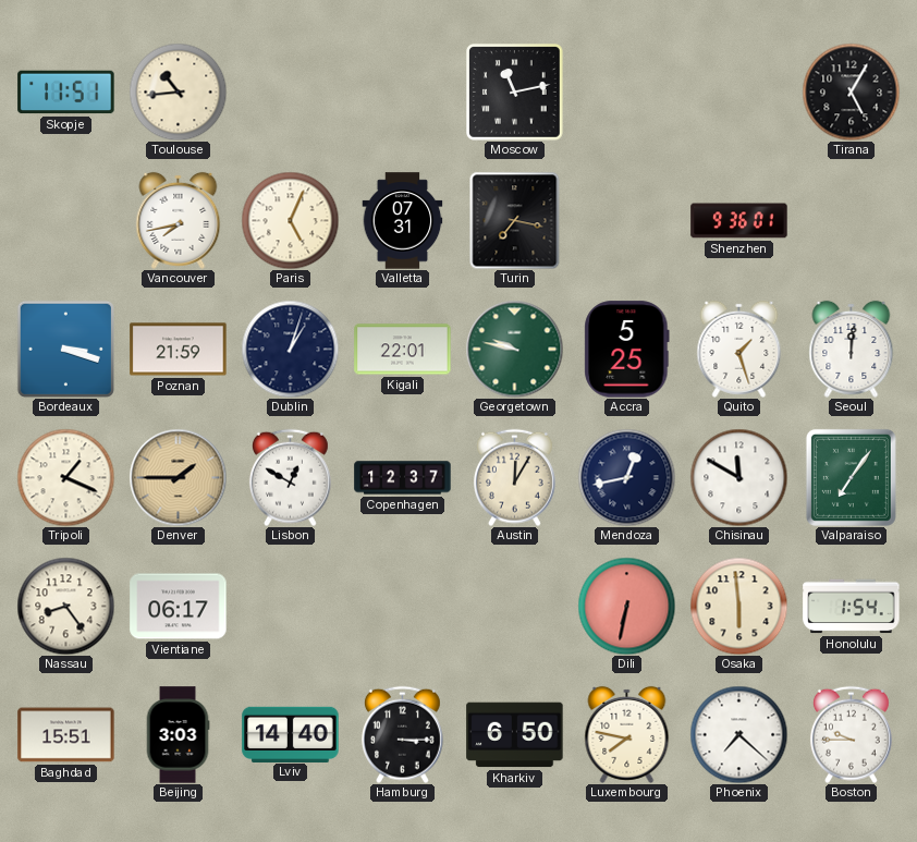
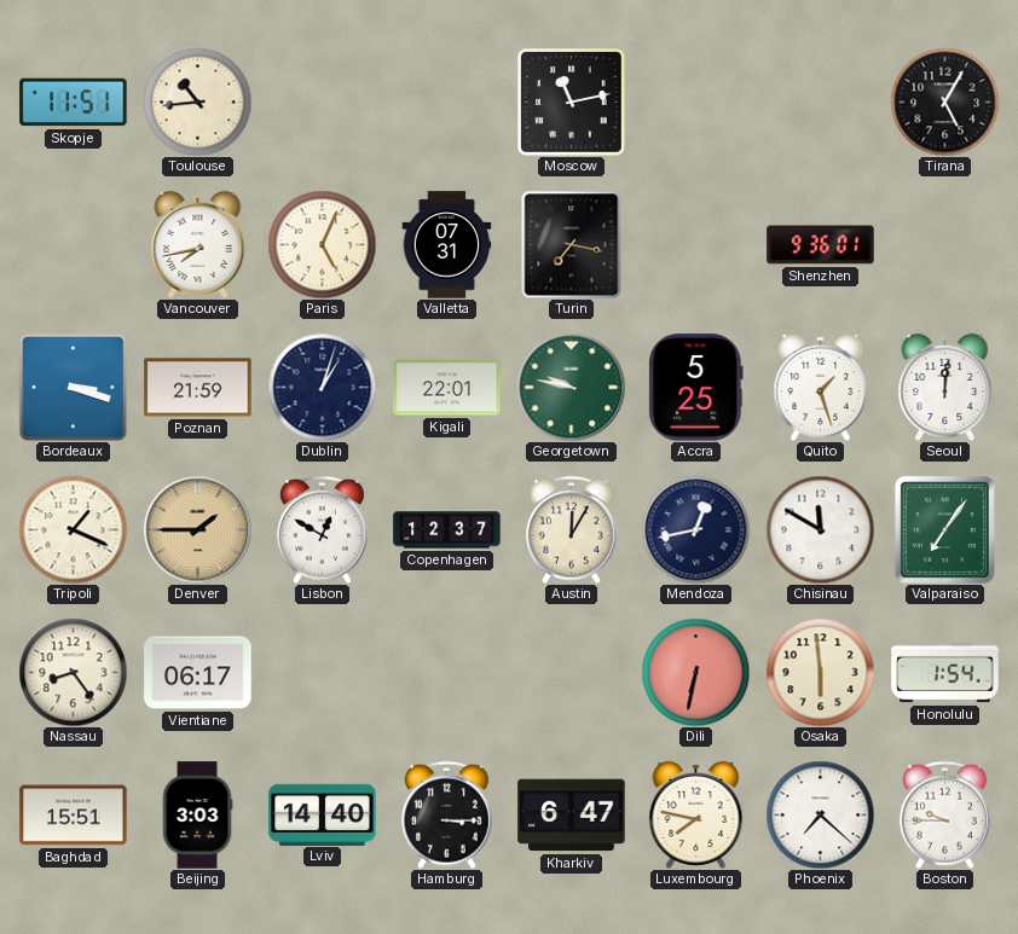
Kharkiv: 6:50 -> 6:47
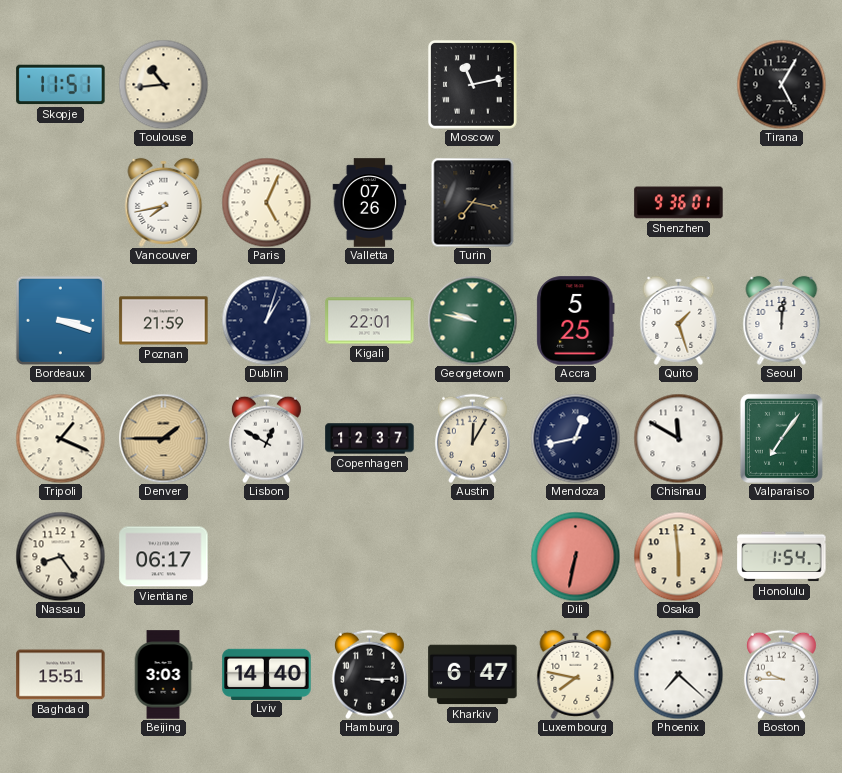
Valletta: 07:31 -> 07:26
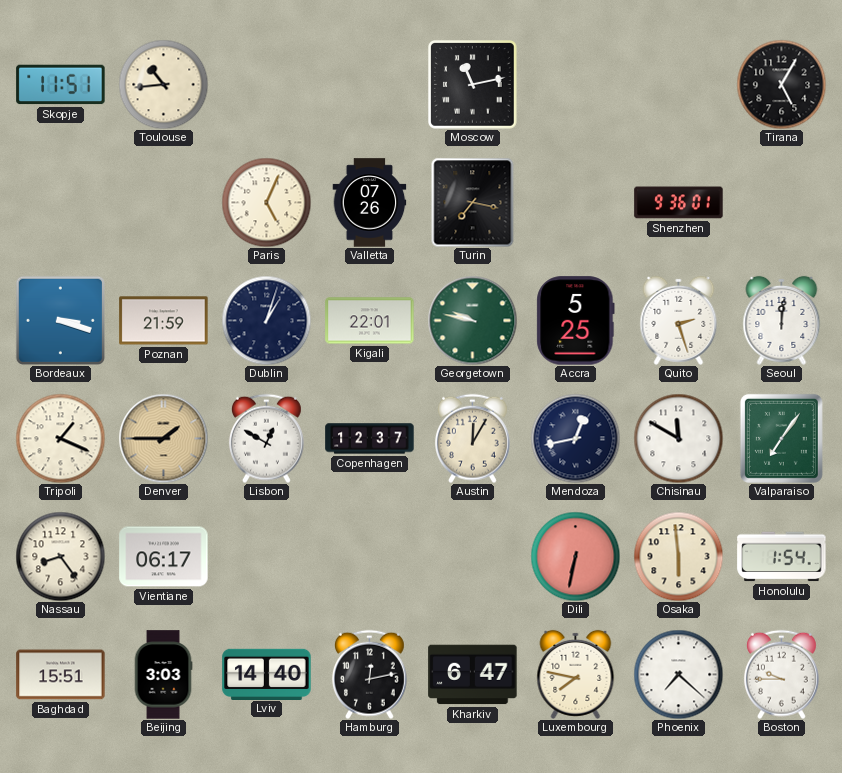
Vancouver: 7:43 -> none
Quito: 1:27 -> 2:27
Hamburg: 3:15 -> 12:13
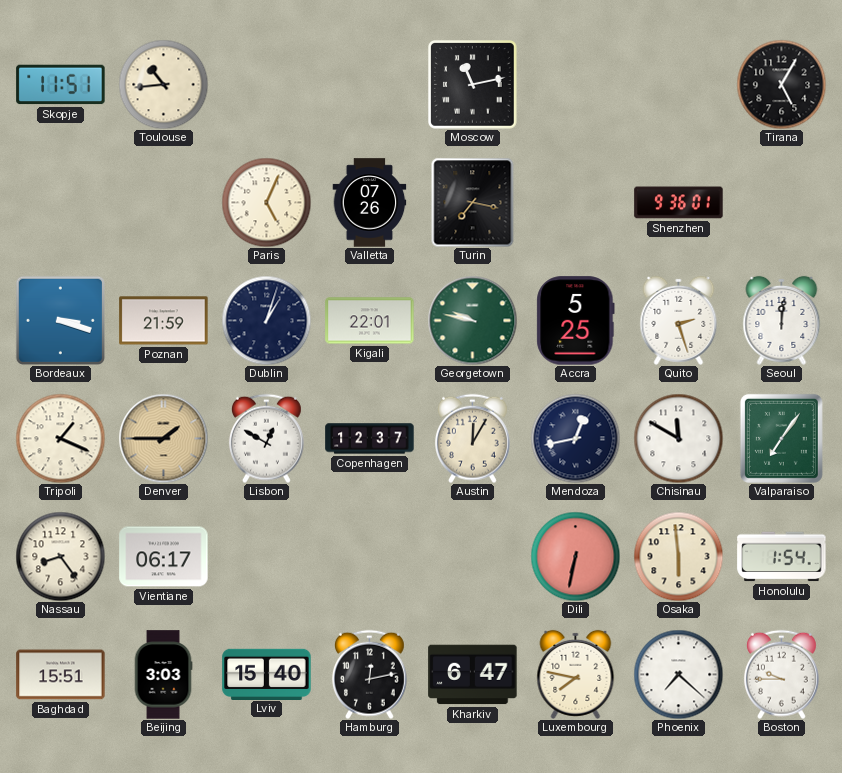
Lviv: 14:40 -> 15:40
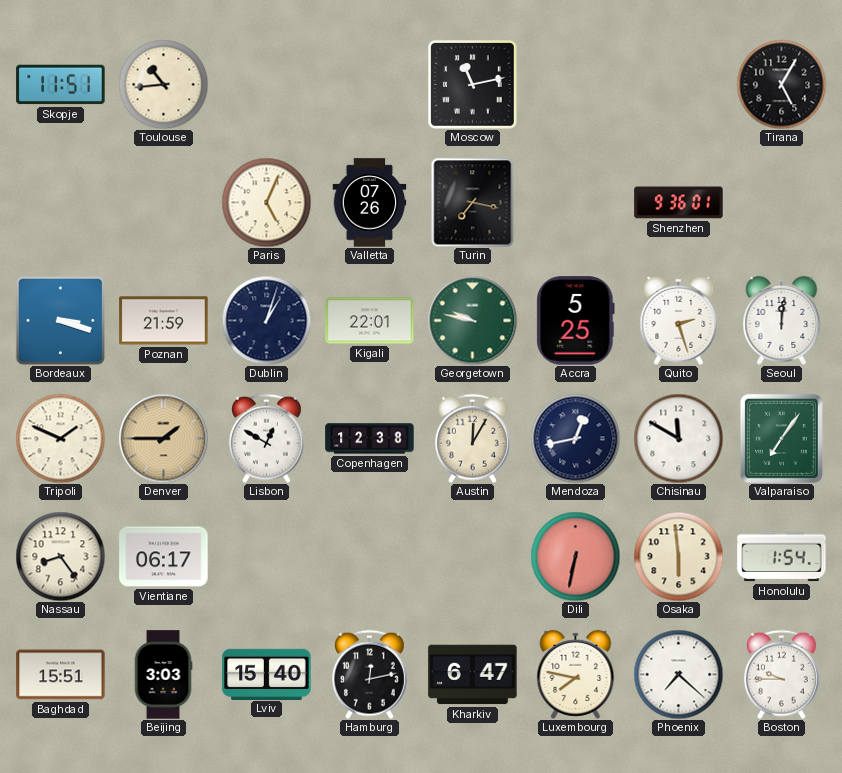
Tripoli: 1:19 -> 1:49
Copenhagen: 12:37 -> 12:38
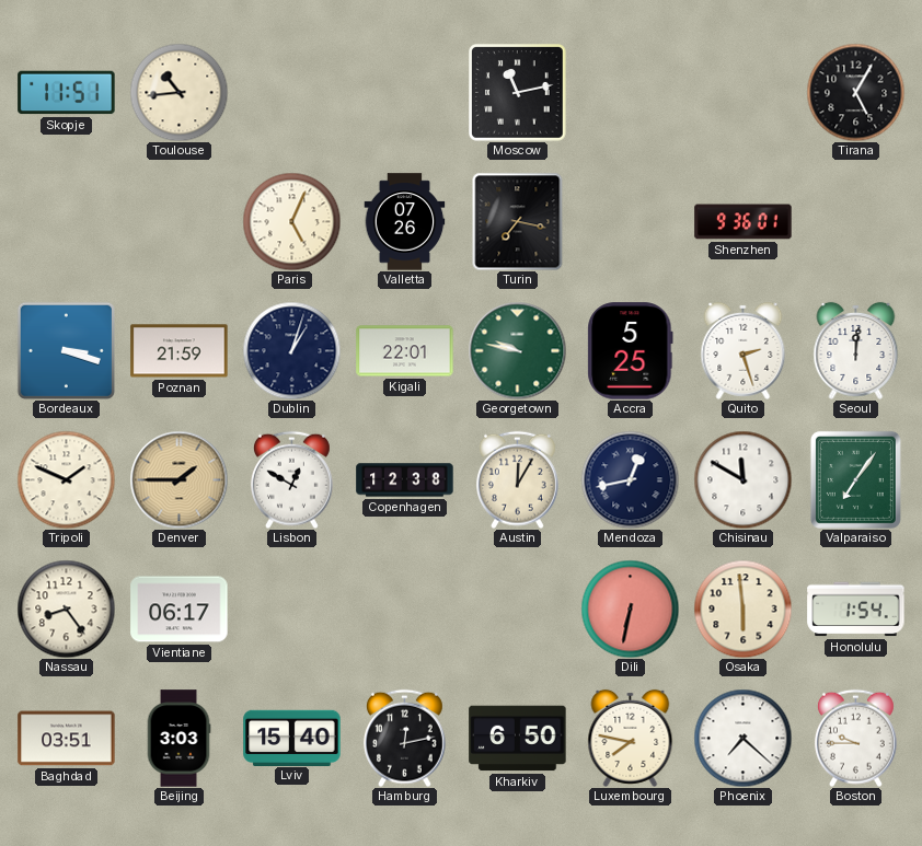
Baghdad: 15:51 -> 03:51
Kharkiv: 6:47 -> 6:50
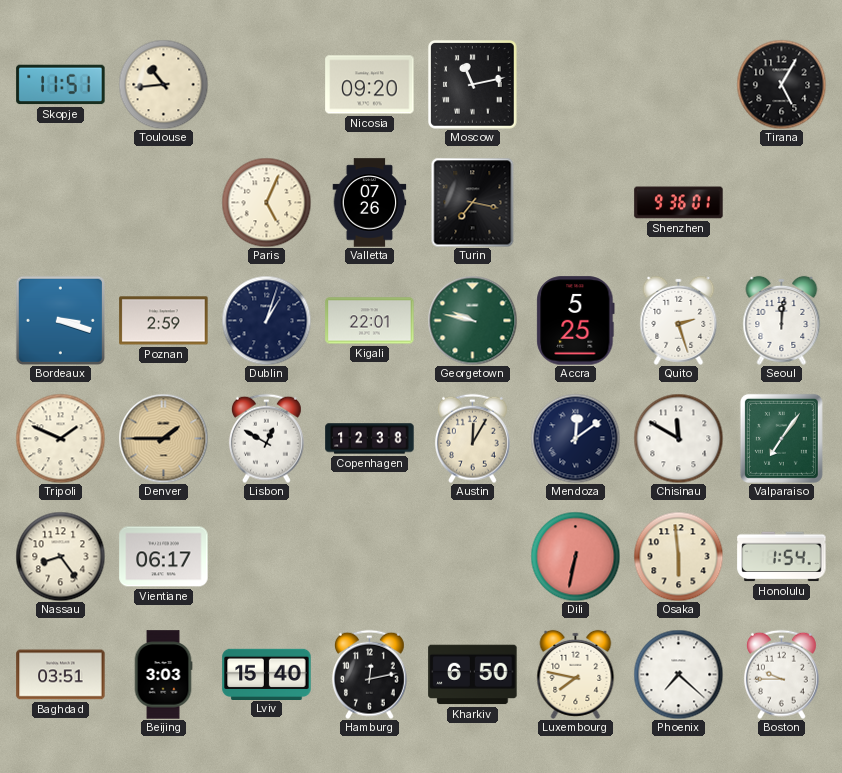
Nicosia: none -> 09:20
Poznan: 21:59 -> 2:59
Mendoza: 12:43 -> 12:09
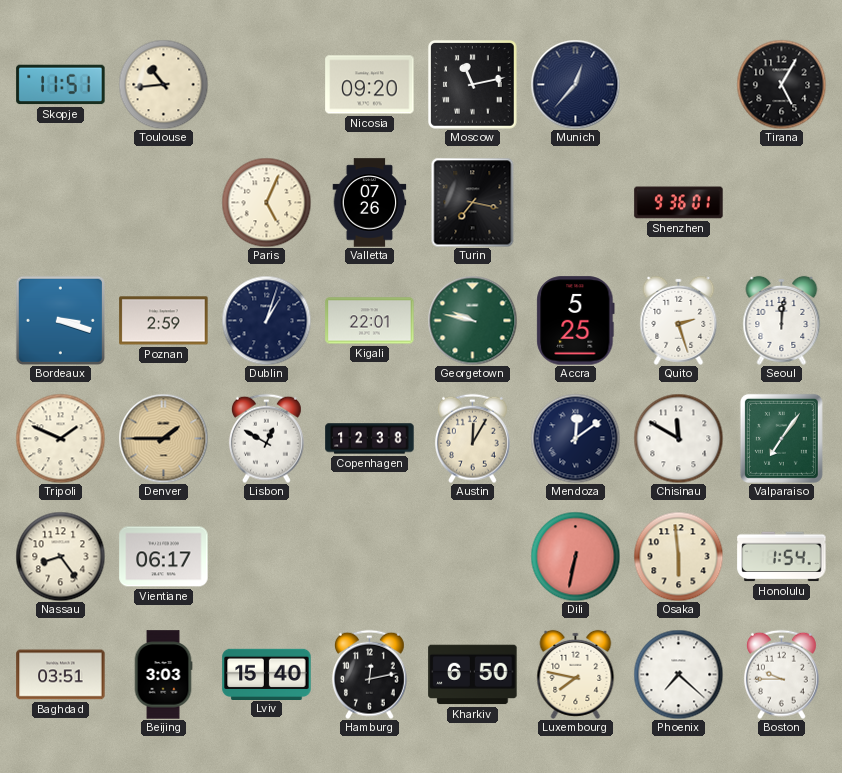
Munich: none -> 12:37
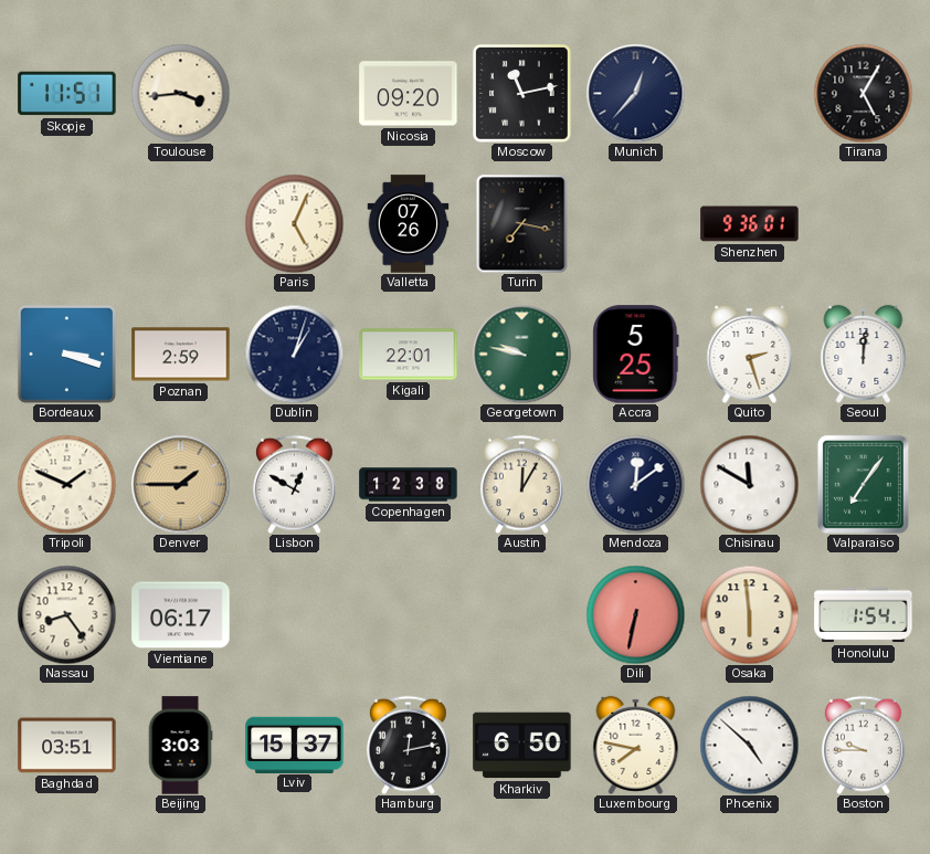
Toulouse: 10:44 -> 3:44
Lviv: 15:40 -> 15:37
Phoenix: 7:22 -> 4:52
